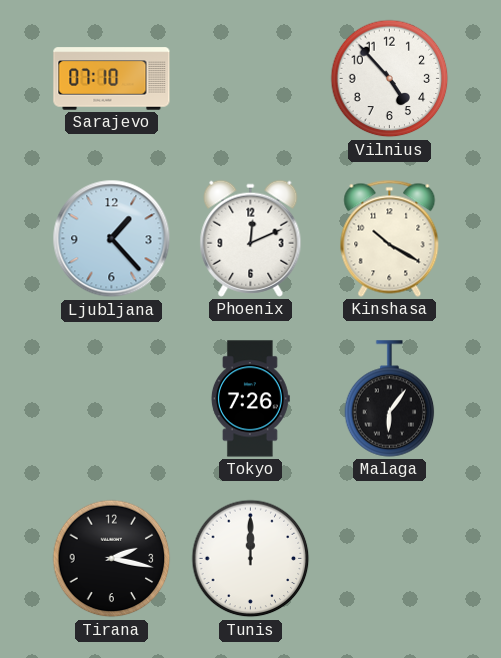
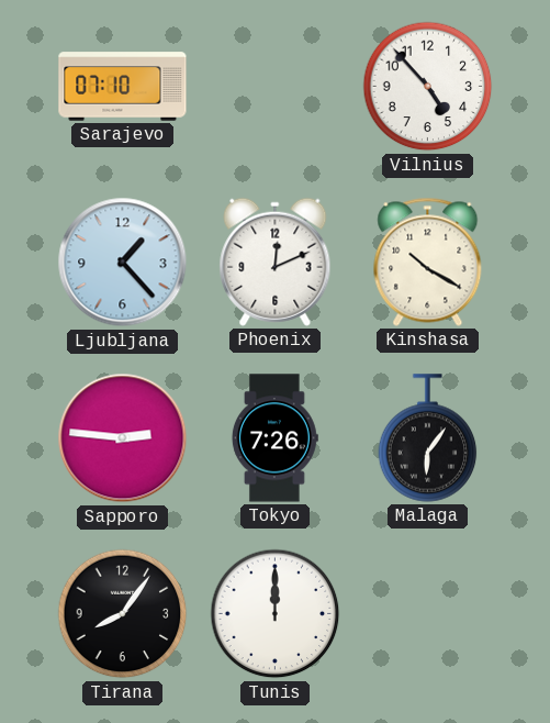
Sapporo: none -> 2:46
Tirana: 2:17 -> 8:06
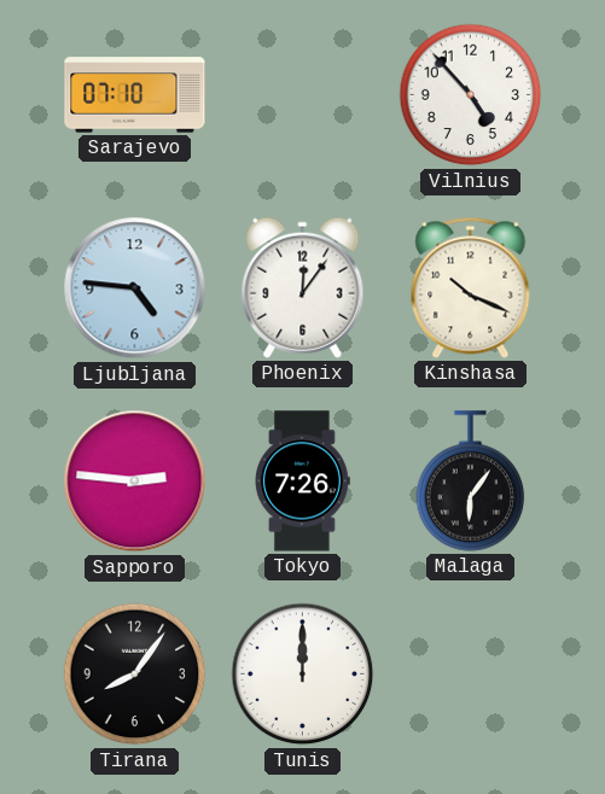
Ljubljana: 1:23 -> 4:46
Phoenix: 12:11 -> 12:06
Kinshasa: 10:20 -> 10:19
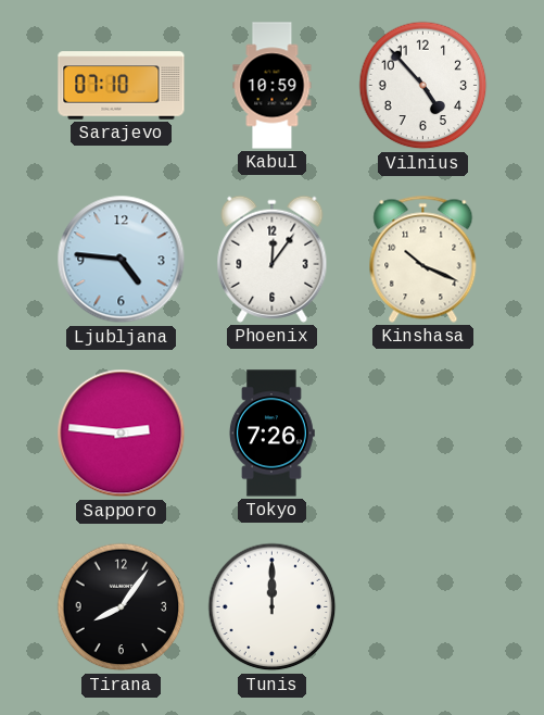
Kabul: none -> 10:59
Malaga: 6:06 -> none
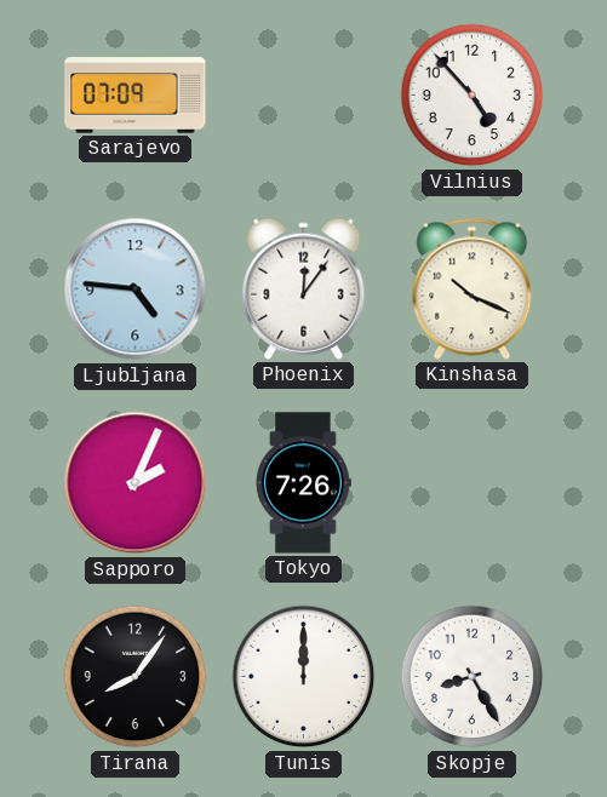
Sarajevo: 07:10 -> 07:09
Kabul: 10:59 -> none
Sapporo: 2:46 -> 2:04
Skopje: none -> 8:25
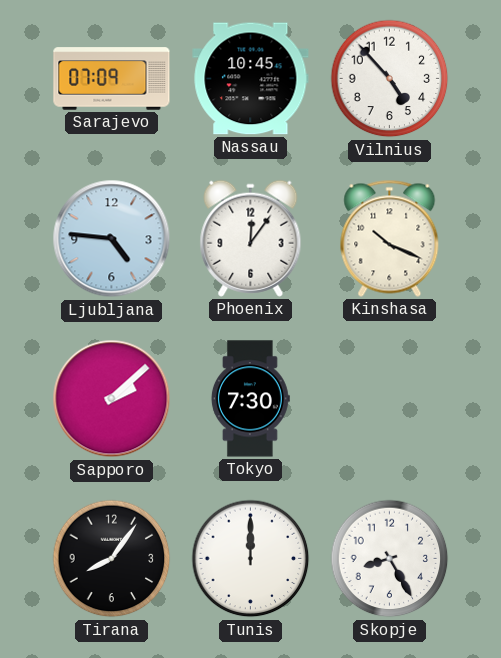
Nassau: none -> 10:45
Sapporo: 2:04 -> 2:08
Tokyo: 7:26 -> 7:30
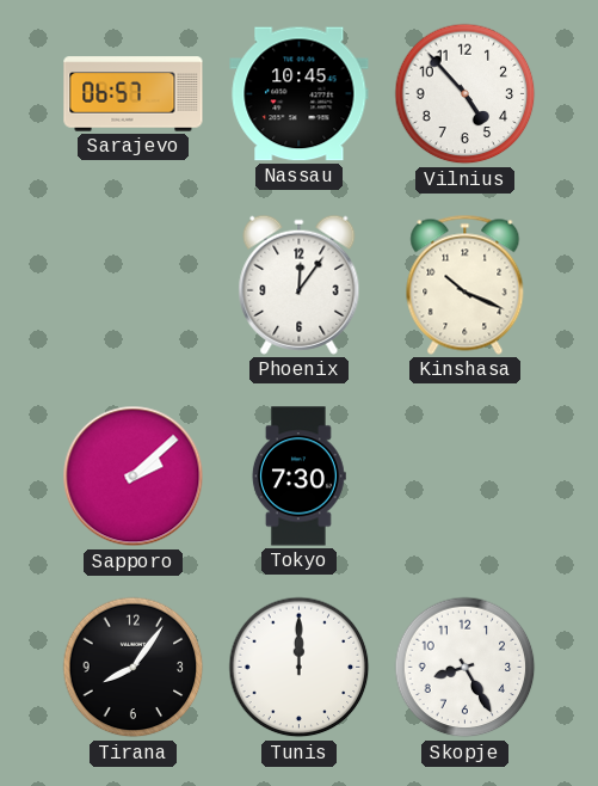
Sarajevo: 07:09 -> 06:57
Ljubljana: 4:46 -> none
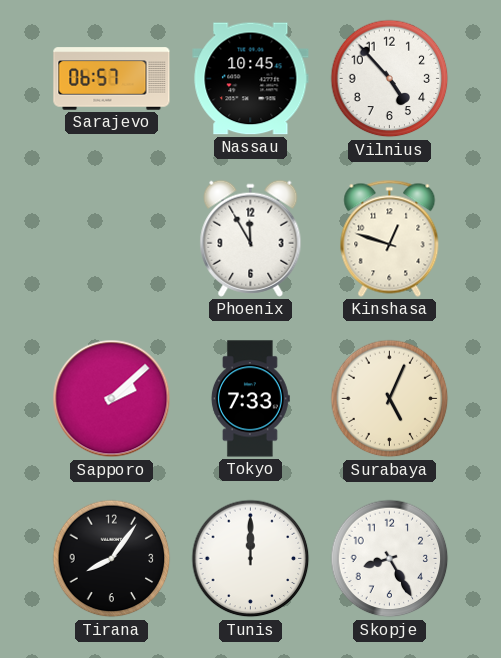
Phoenix: 12:06 -> 11:55
Kinshasa: 10:19 -> 12:48
Tokyo: 7:30 -> 7:33
Surabaya: none -> 5:04
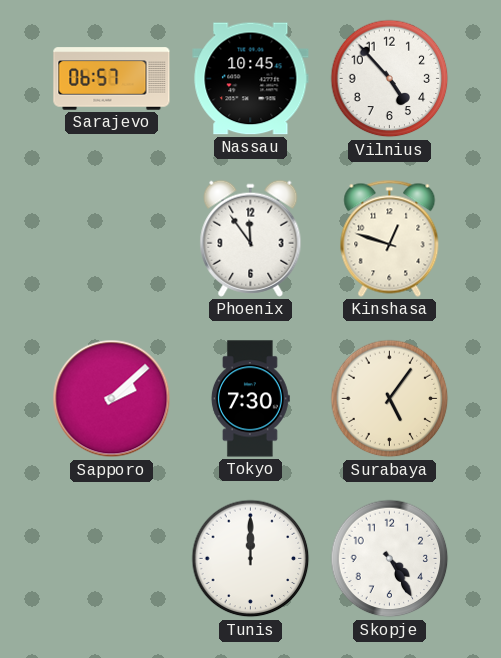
Phoenix: 11:55 -> 11:54
Tokyo: 7:33 -> 7:30
Surabaya: 5:04 -> 5:06
Tirana: 8:06 -> none
Skopje: 8:25 -> 4:25
